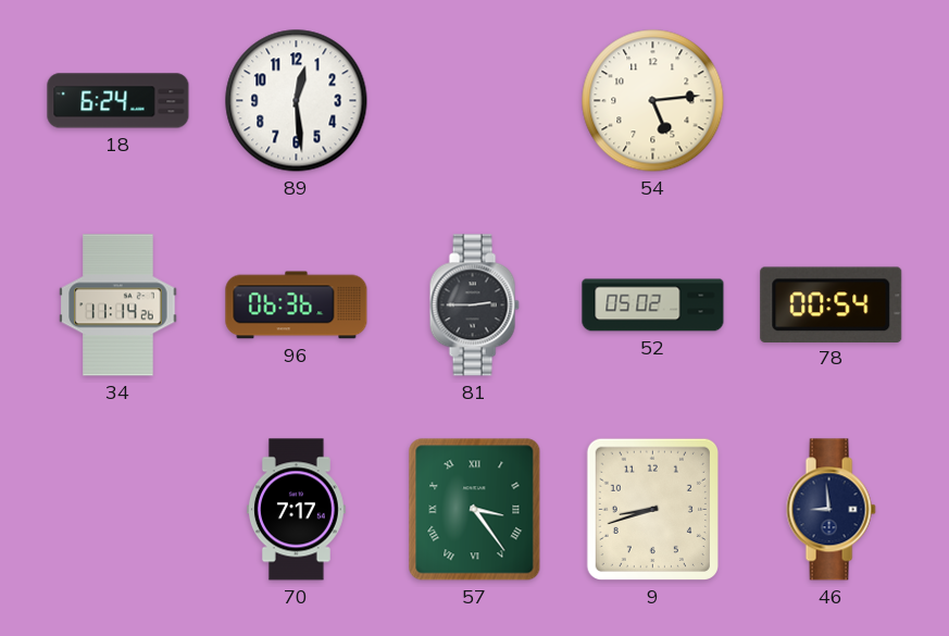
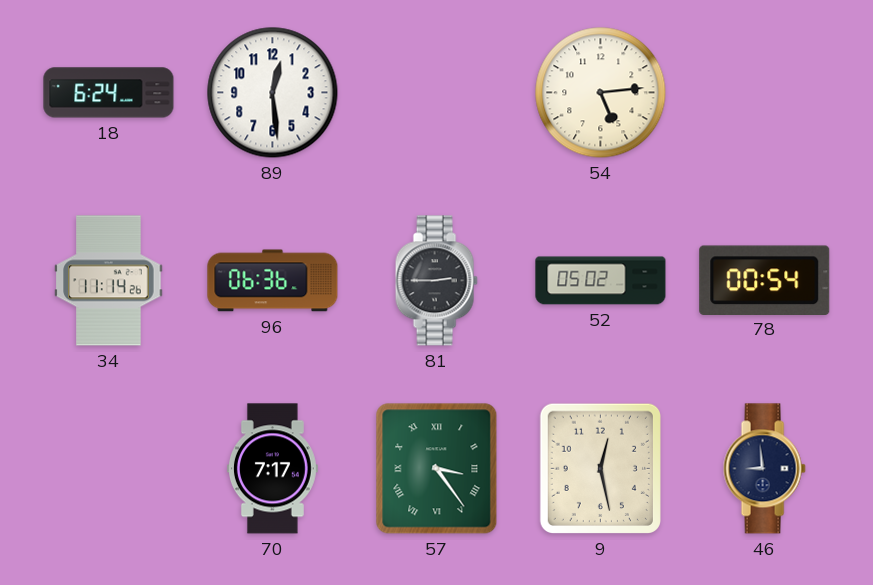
9: 8:42 -> 12:28
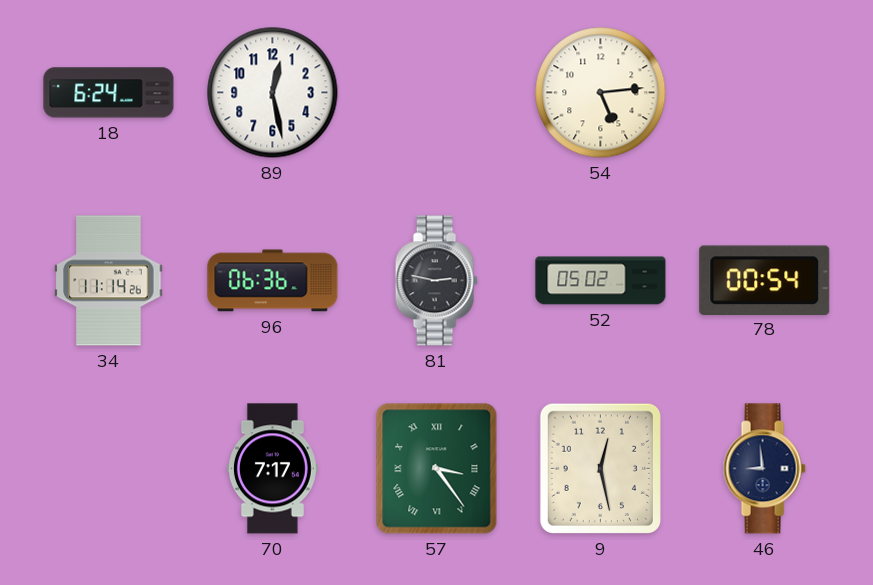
89: 12:29 -> 12:28
81: 2:45 -> 2:47
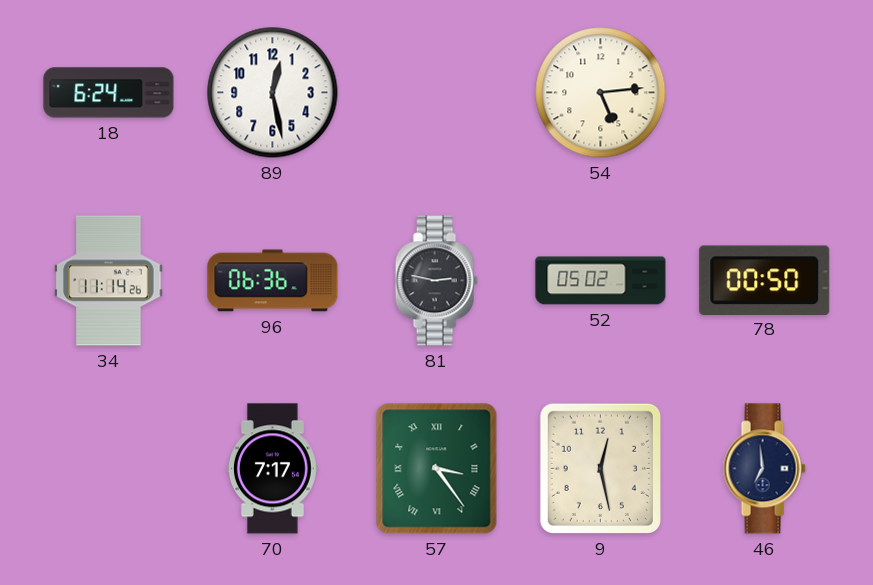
78: 00:54 -> 00:50
46: 8:59 -> 6:59
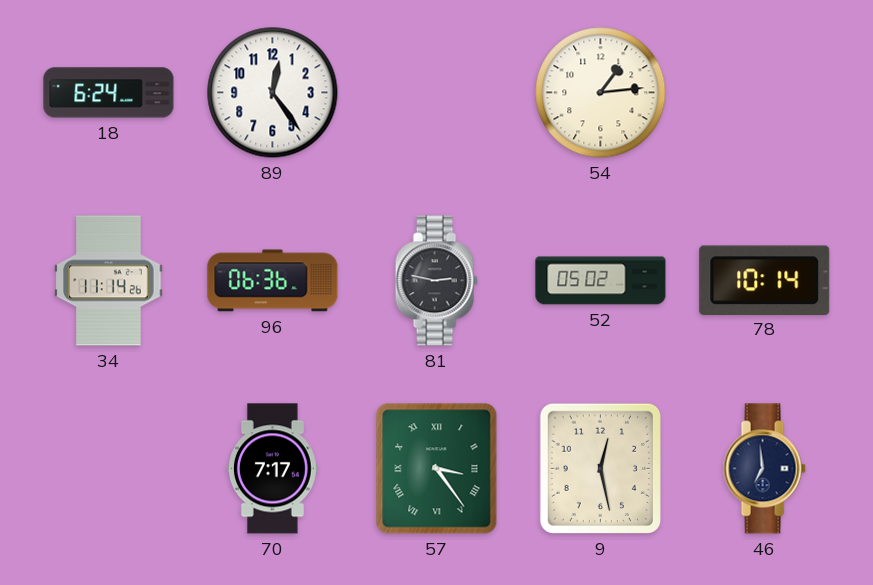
89: 12:28 -> 12:24
54: 5:14 -> 1:14
78: 00:50 -> 10:14
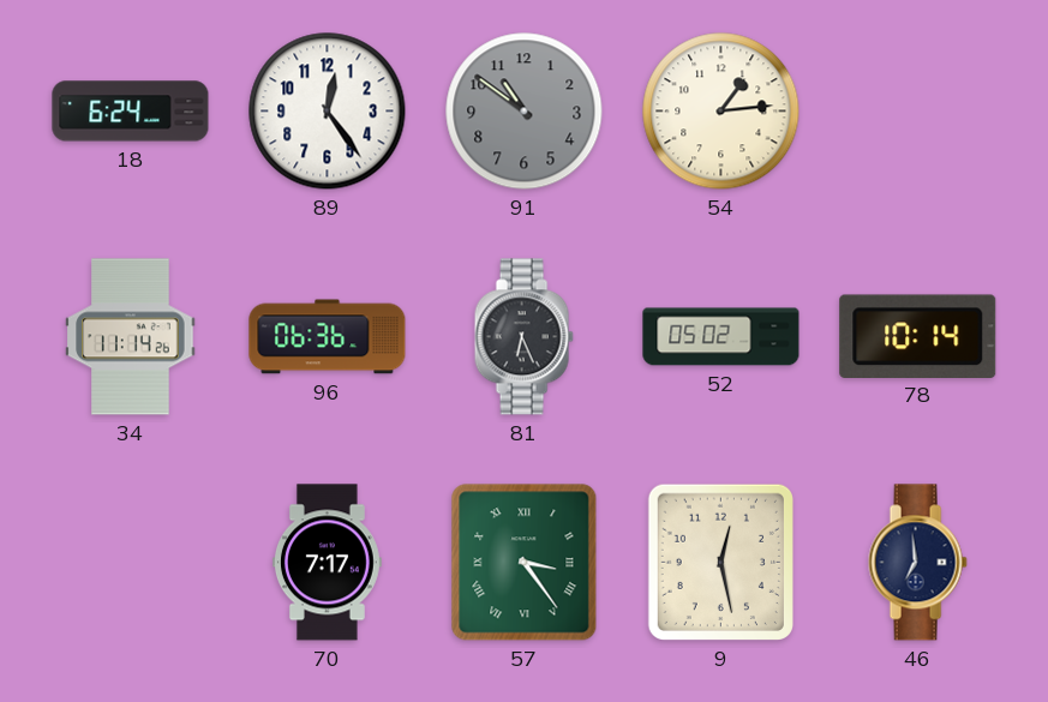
91: none -> 10:51
81: 2:47 -> 6:26
